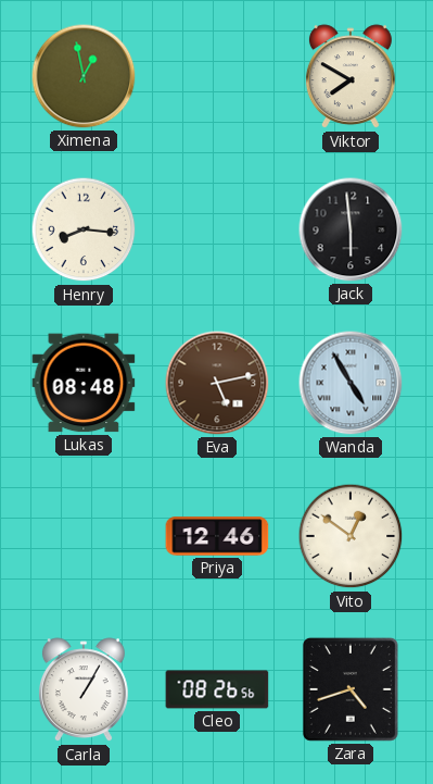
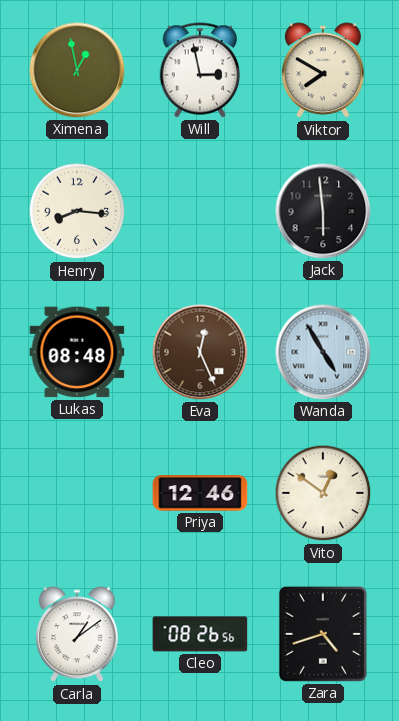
Will: none -> 2:58
Eva: 5:13 -> 12:26
Carla: 1:05 -> 1:09
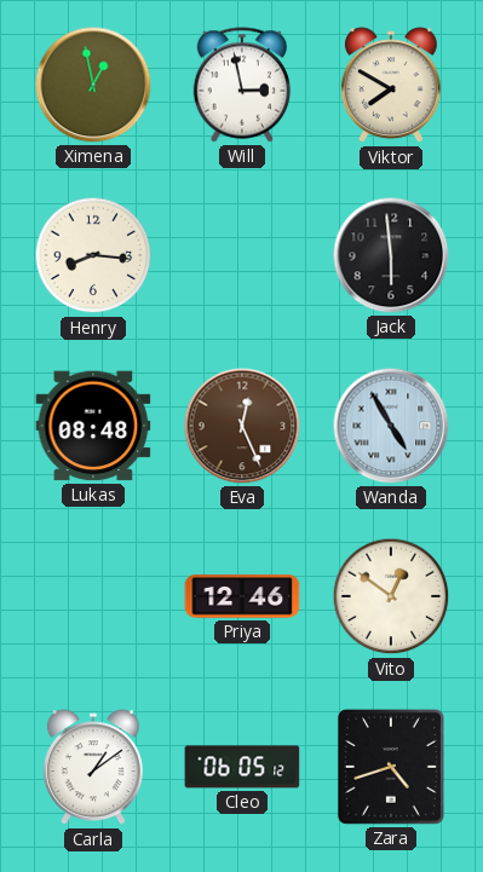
Cleo: 08:26 -> 06:05
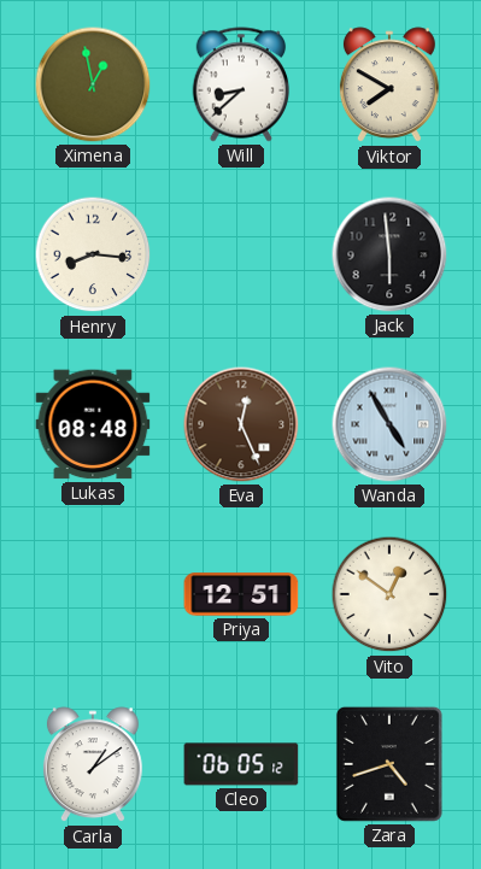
Will: 2:58 -> 8:38
Priya: 12:46 -> 12:51
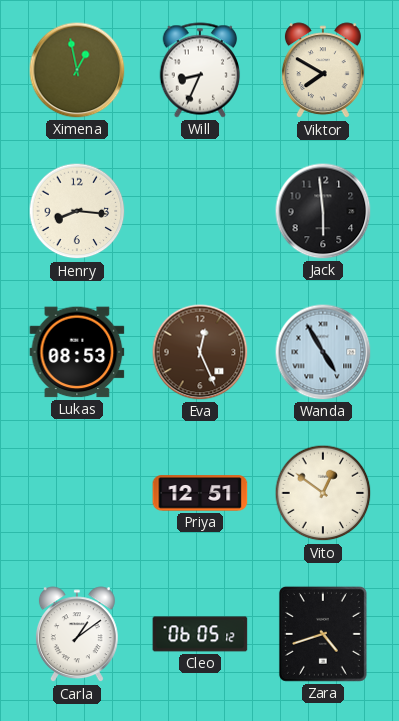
Will: 8:38 -> 8:34
Lukas: 08:48 -> 08:53
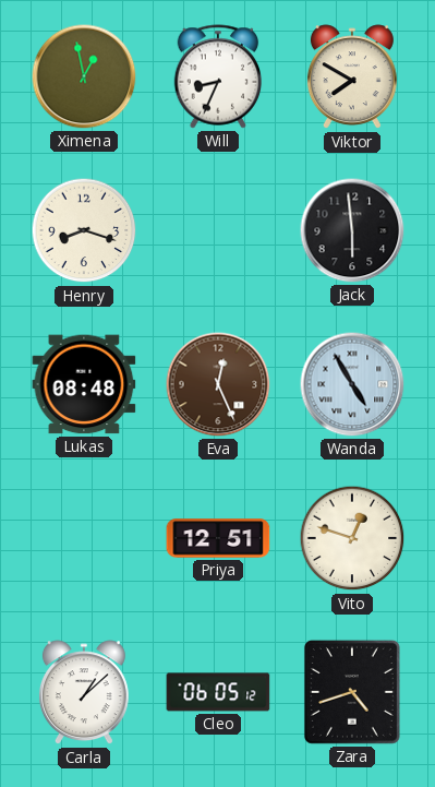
Henry: 8:16 -> 8:18
Lukas: 08:53 -> 08:48
Vito: 12:51 -> 12:48
Carla: 1:09 -> 1:08
